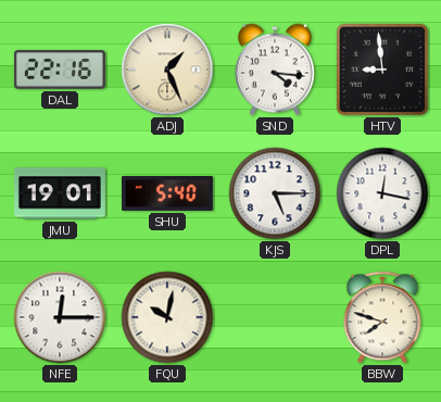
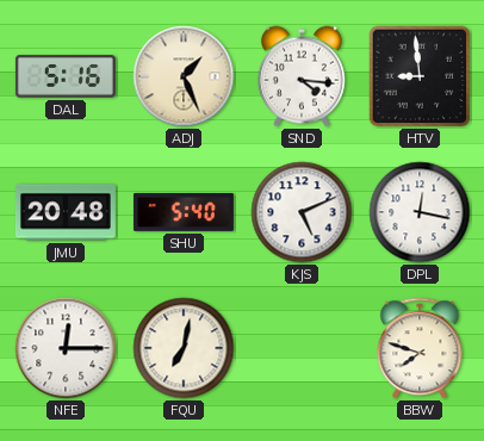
DAL: 22:16 -> 5:16
JMU: 19:01 -> 20:48
KJS: 5:15 -> 5:11
FQU: 10:02 -> 7:02
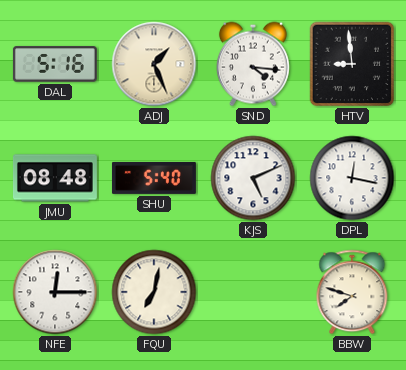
JMU: 20:48 -> 08:48
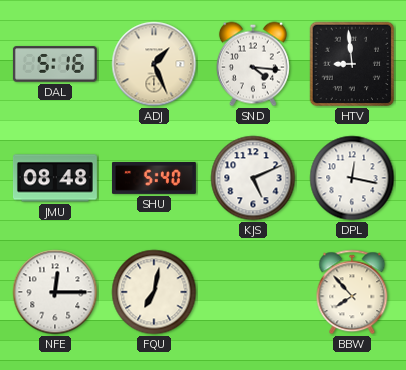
BBW: 7:48 -> 7:53
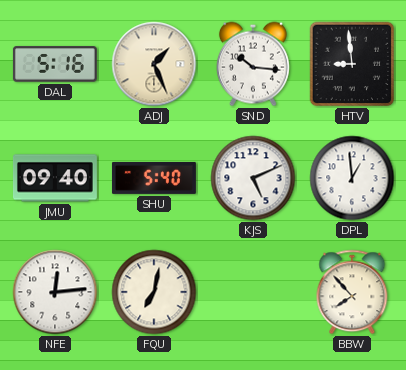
SND: 4:16 -> 10:16
JMU: 08:48 -> 09:40
DPL: 12:17 -> 12:59
NFE: 12:15 -> 12:14
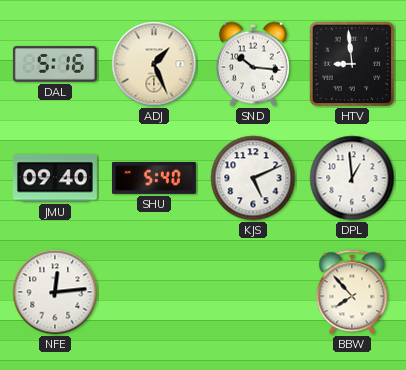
FQU: 7:02 -> none
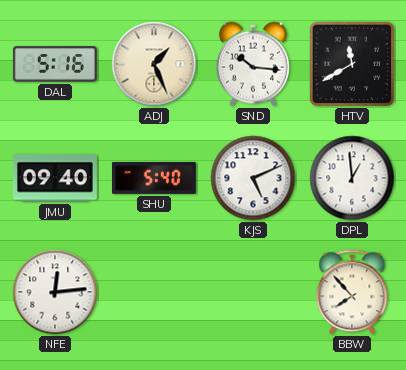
HTV: 8:59 -> 11:40
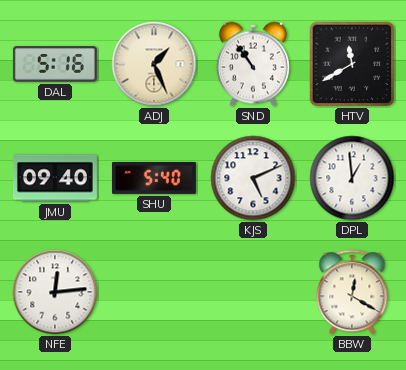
SND: 10:16 -> 10:54
BBW: 7:53 -> 12:20
